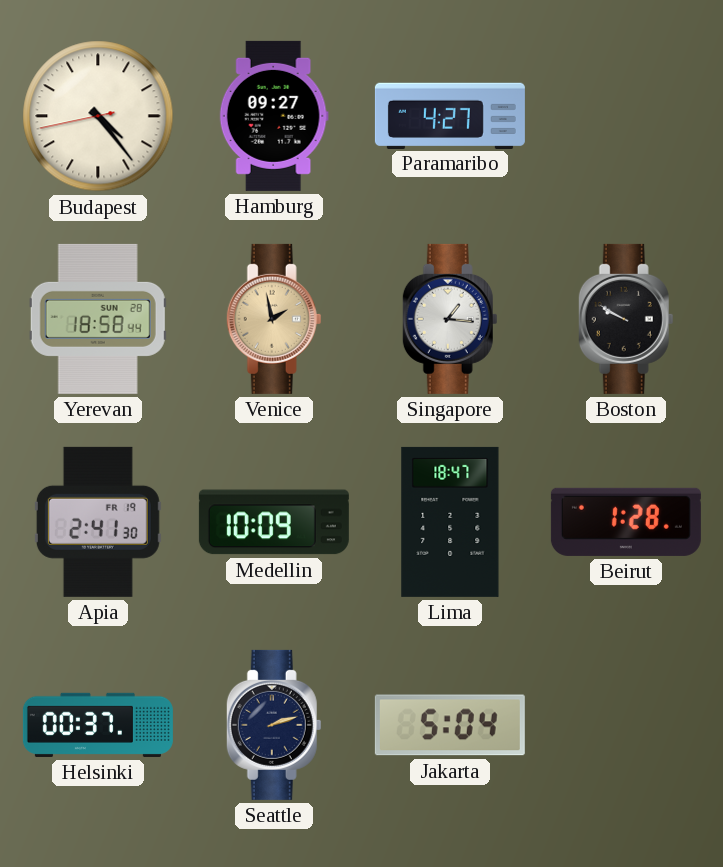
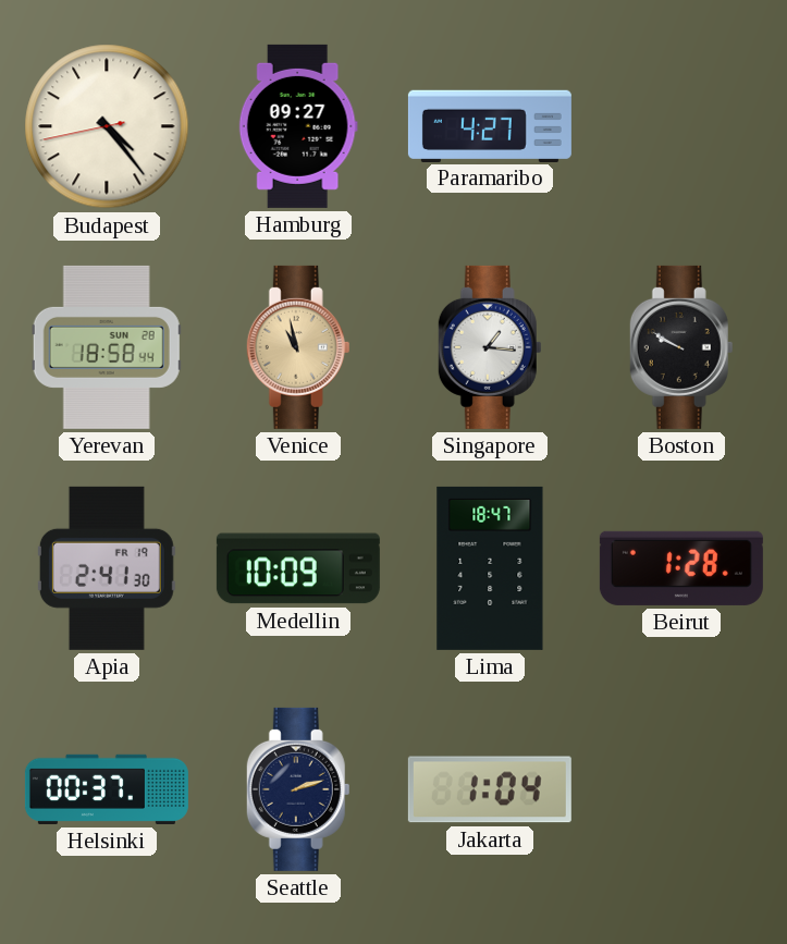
Venice: 1:58 -> 10:58
Jakarta: 5:04 -> 1:04
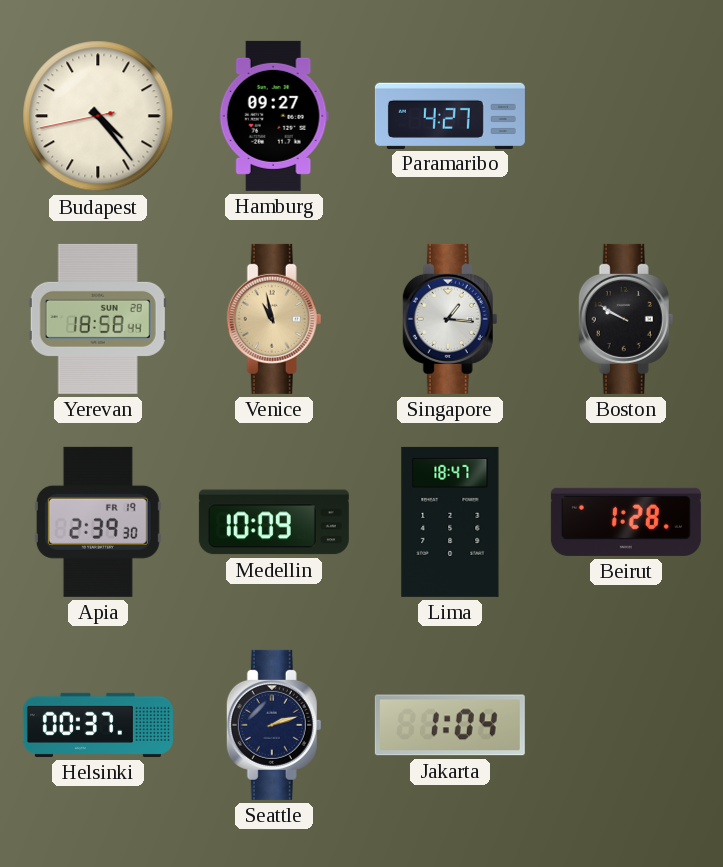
Apia: 2:41 -> 2:39
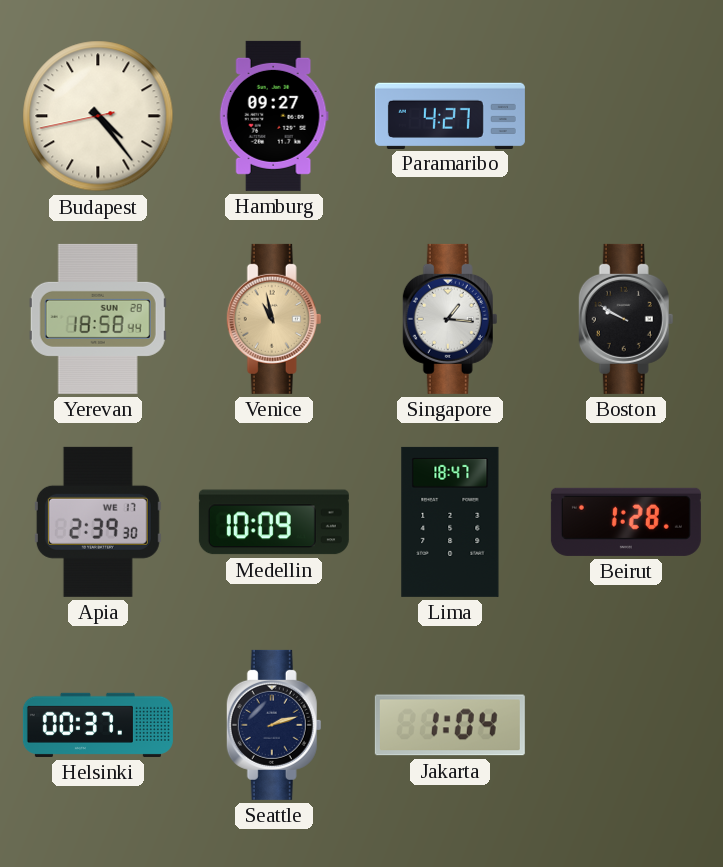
Apia date: FR 19 -> WE 17
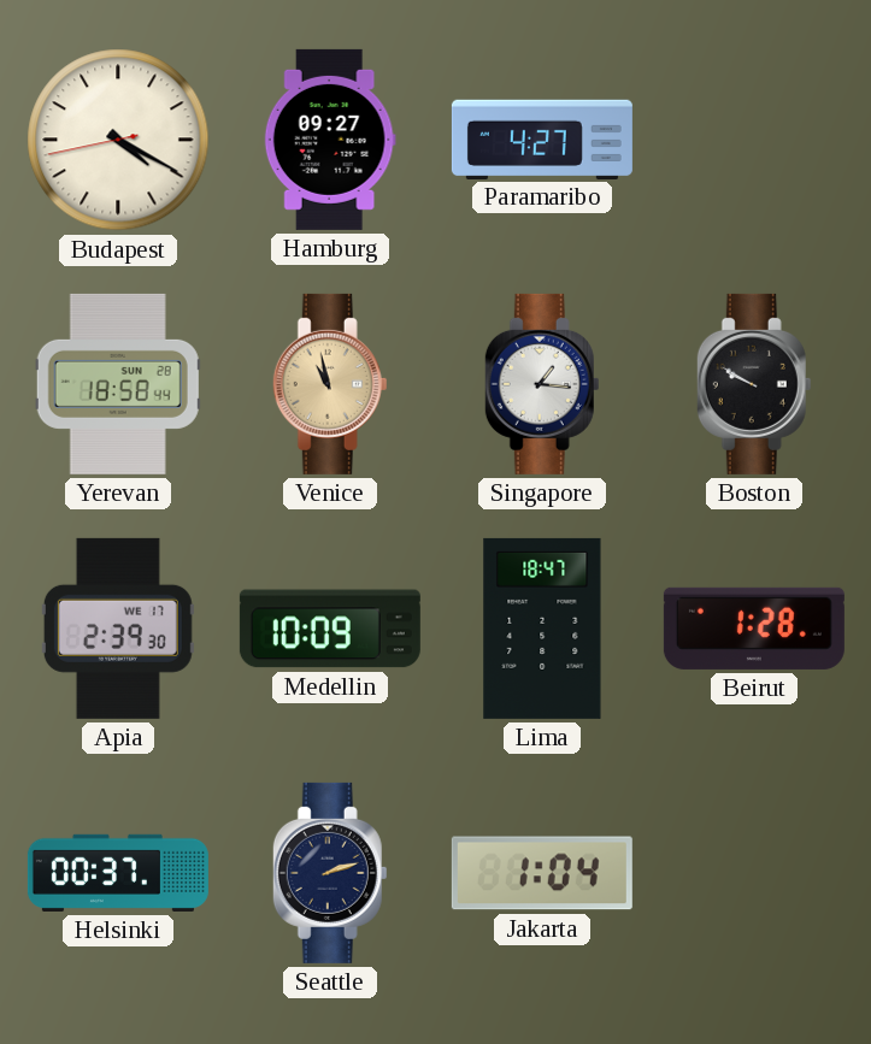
Budapest: 4:23 -> 4:19
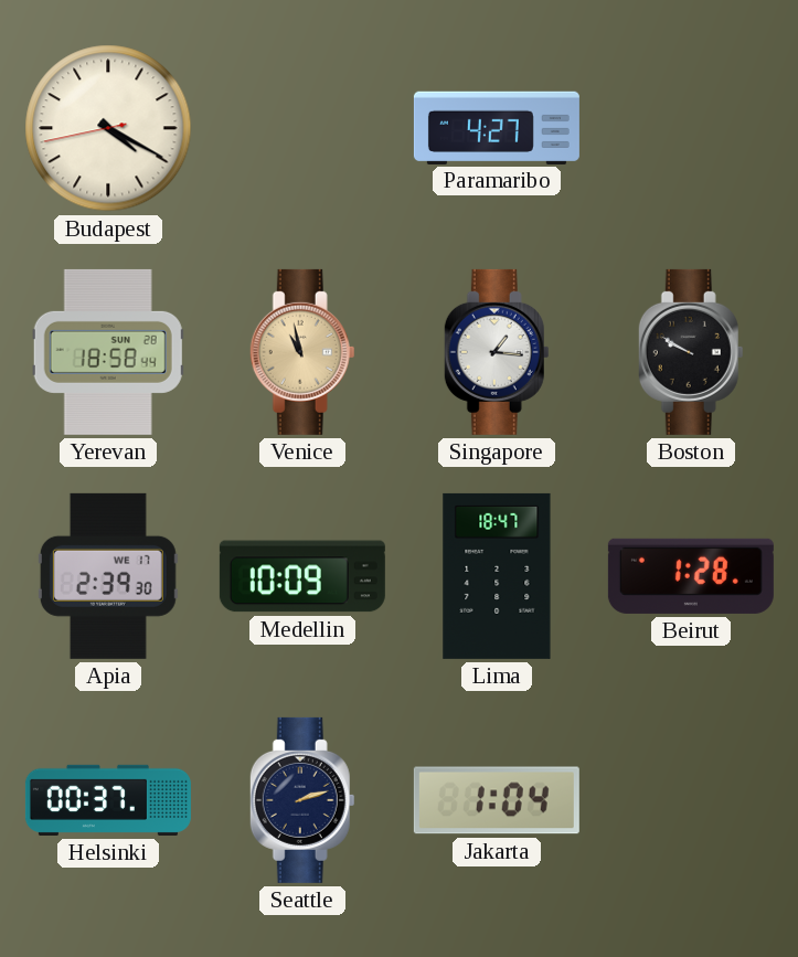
Hamburg: 09:27 -> none
